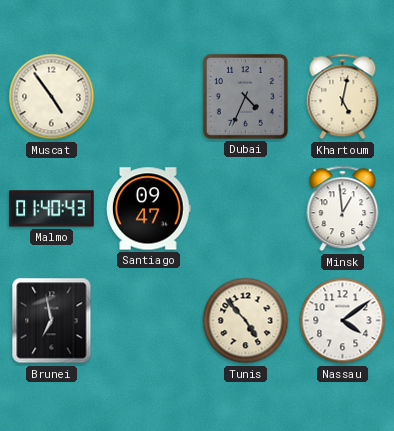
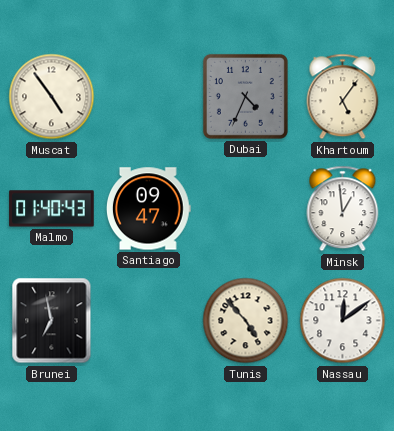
Khartoum: 5:02 -> 5:06
Nassau: 4:09 -> 12:09
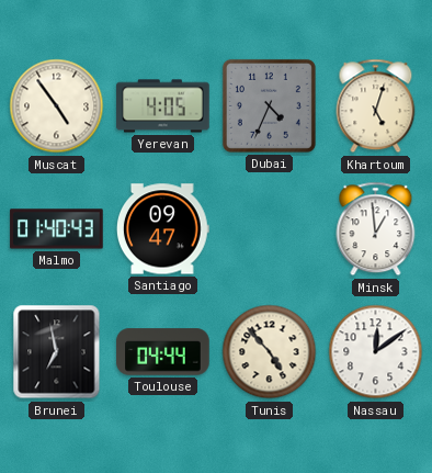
Yerevan: none -> 4:05
Khartoum: 5:06 -> 5:03
Toulouse: none -> 04:44
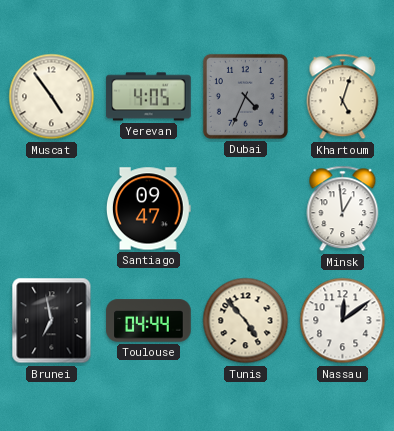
Malmo: 01:40 -> none
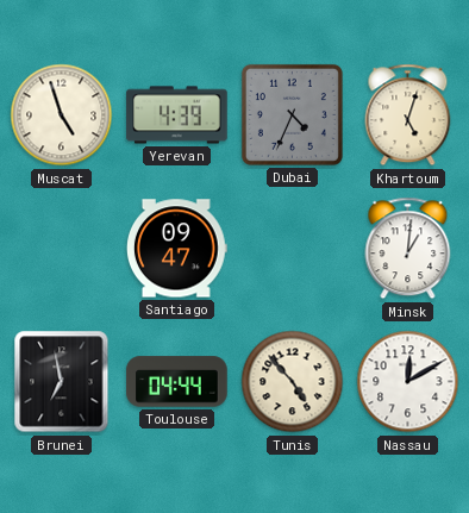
Muscat: 4:54 -> 4:57
Yerevan: 4:05 -> 4:39
Minsk: 12:59 -> 1:01
Nassau: 12:09 -> 12:10
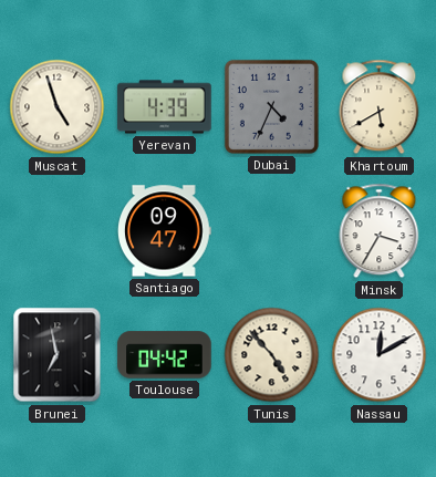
Khartoum: 5:03 -> 5:40
Minsk: 1:01 -> 3:35
Toulouse: 04:44 -> 04:42
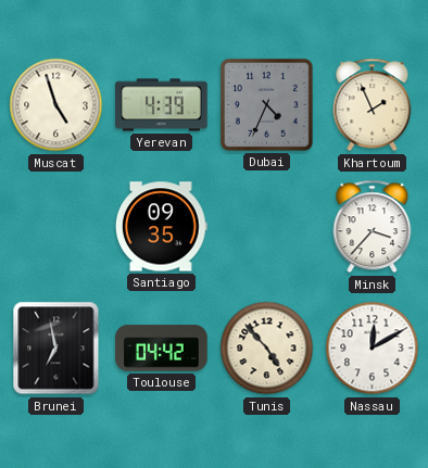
Khartoum: 5:40 -> 1:56
Santiago: 09:47 -> 09:35
Minsk: 3:35 -> 3:37
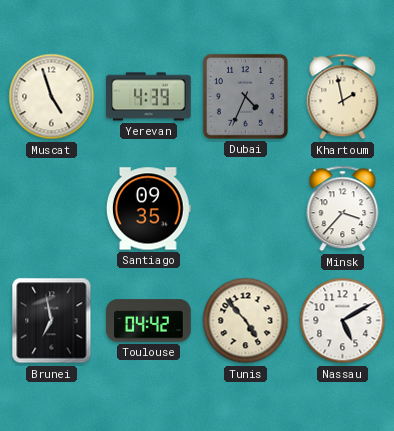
Khartoum: 1:56 -> 1:58
Nassau: 12:10 -> 5:10
